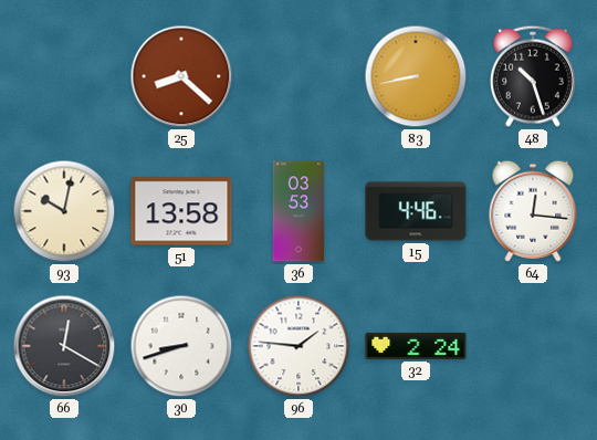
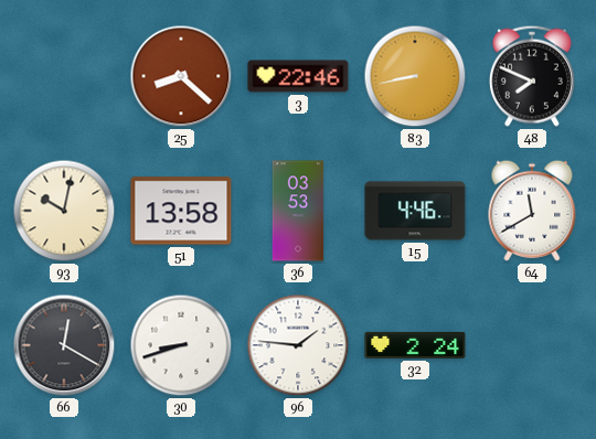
3: none -> 22:46
48: 10:27 -> 7:49
64: 12:16 -> 11:40
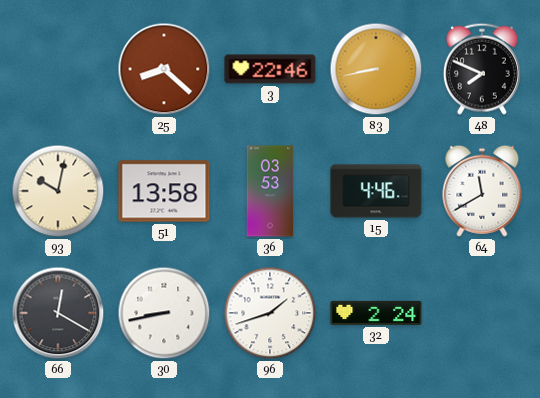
30: 8:42 -> 8:43
96: 1:46 -> 1:42
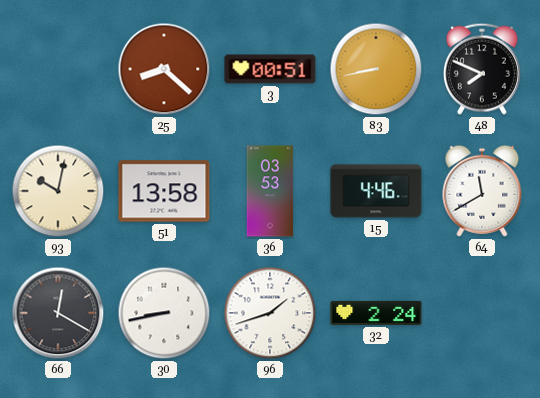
3: 22:46 -> 00:51
